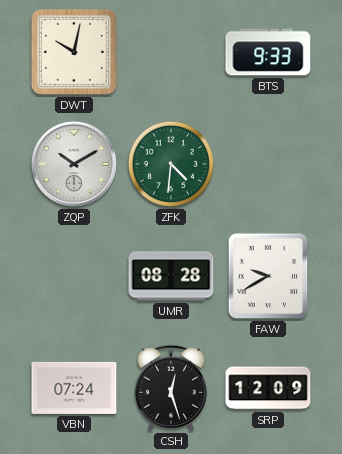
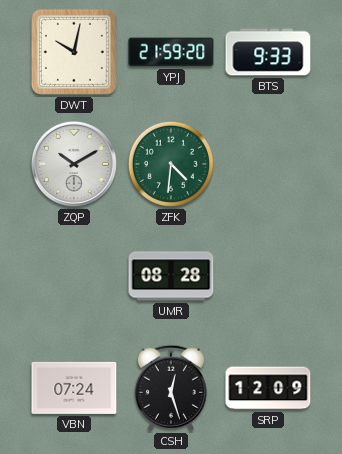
YPJ: none -> 21:59
FAW: 9:40 -> none
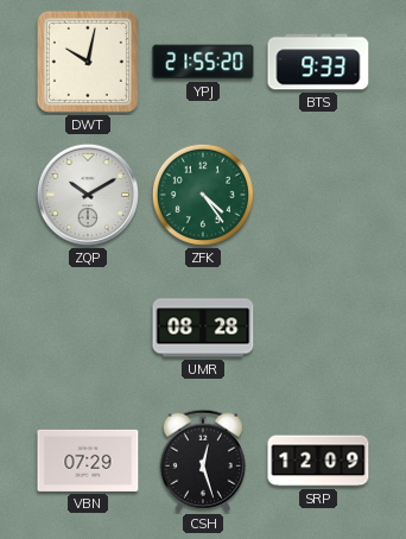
YPJ: 21:59 -> 21:55
ZFK: 4:31 -> 4:24
VBN: 07:24 -> 07:29
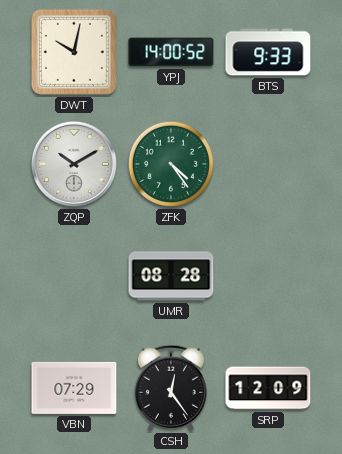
YPJ: 21:55 -> 14:00
CSH: 12:27 -> 12:24
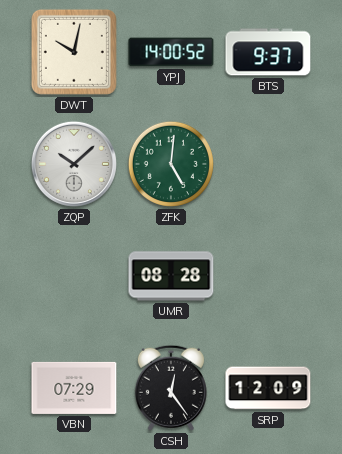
BTS: 9:33 -> 9:37
ZQP: 10:10 -> 10:08
ZFK: 4:24 -> 5:01
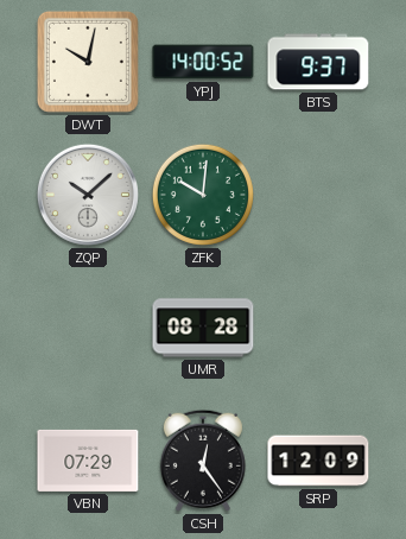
ZFK: 5:01 -> 10:01
